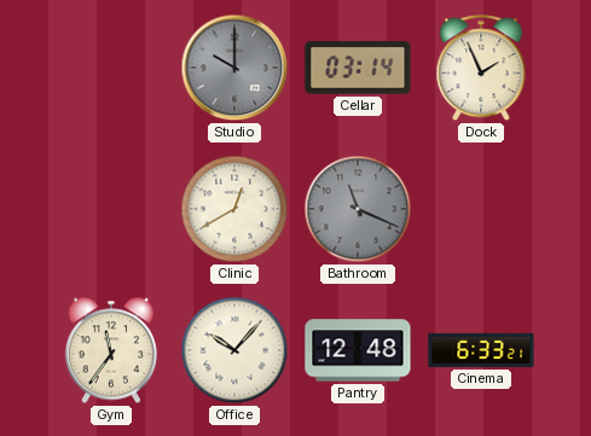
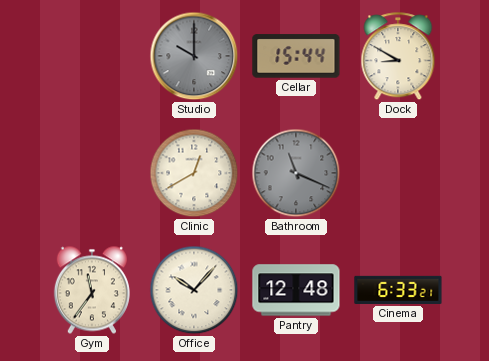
Cellar: 03:14 -> 15:44
Dock: 1:56 -> 8:50
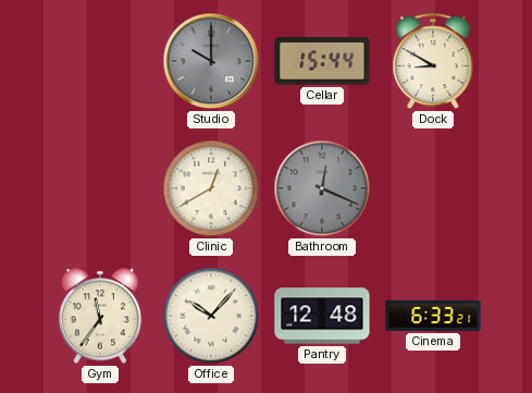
Bathroom: 11:19 -> 12:19
